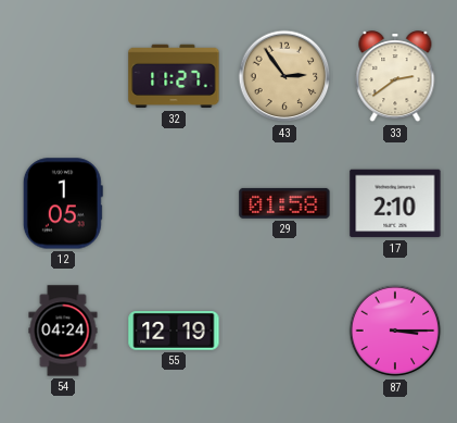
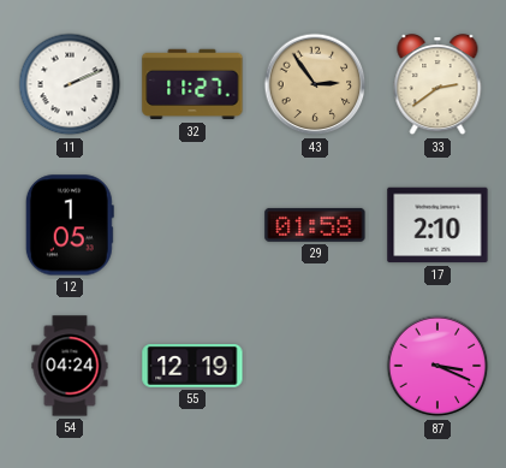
11: none -> 2:11
87: 3:15 -> 3:19
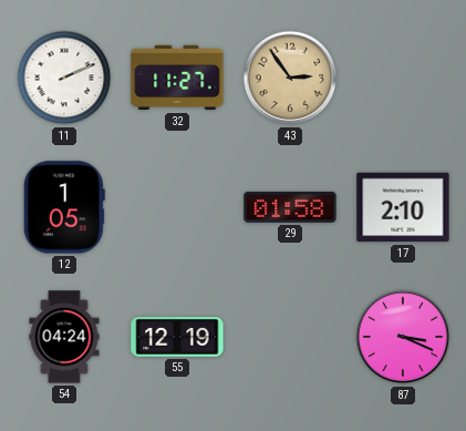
33: 2:39 -> none
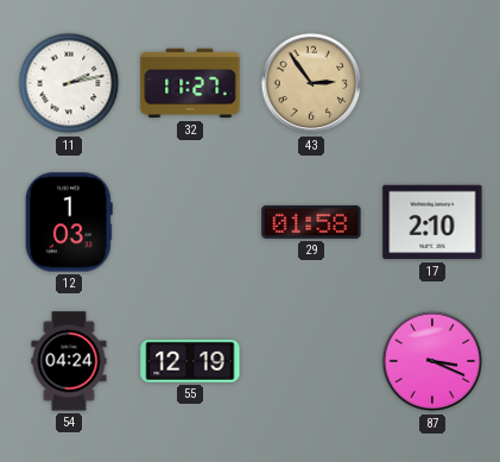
11: 2:11 -> 2:13
12: 1:05 -> 1:03
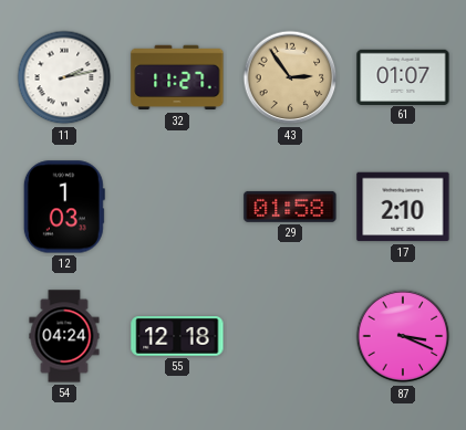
61: none -> 01:07
55: 12:19 -> 12:18
